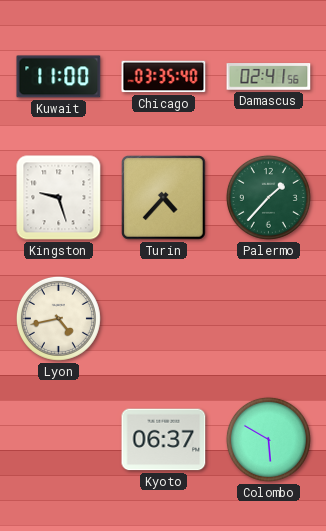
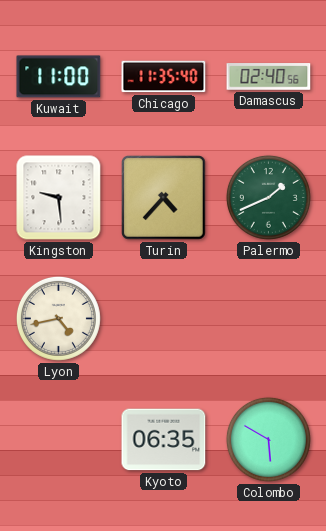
Chicago: 03:35 -> 11:35
Damascus: 02:41 -> 02:40
Kingston: 9:27 -> 9:29
Palermo: 1:37 -> 1:41
Kyoto: 06:37 -> 06:35
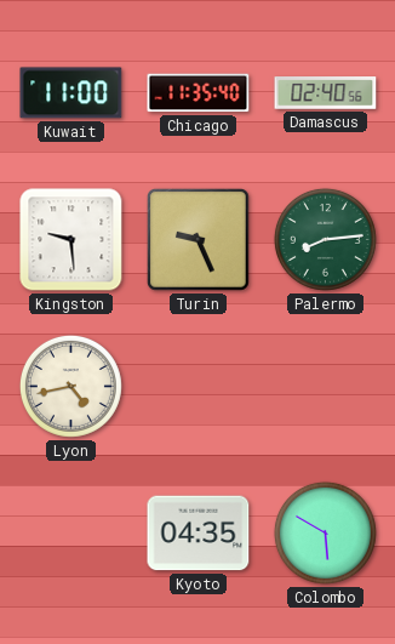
Turin: 4:37 -> 9:26
Palermo: 1:41 -> 8:14
Kyoto: 06:35 -> 04:35
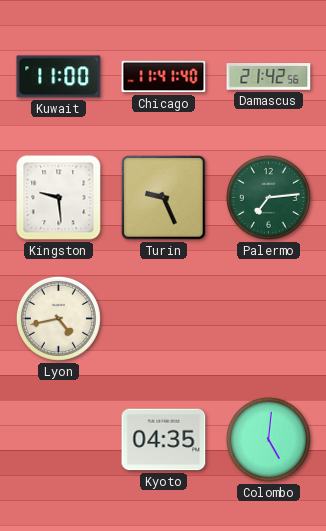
Chicago: 11:35 -> 11:41
Damascus: 02:40 -> 21:42
Palermo: 8:14 -> 7:14
Colombo: 5:50 -> 5:01
